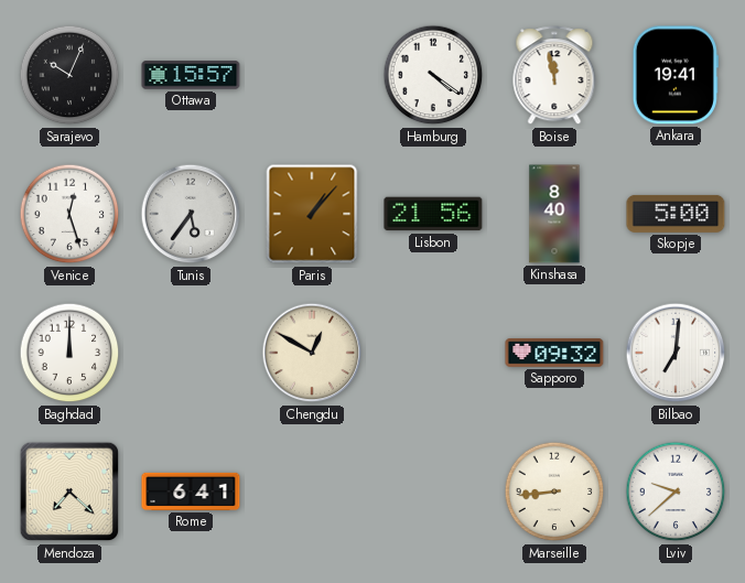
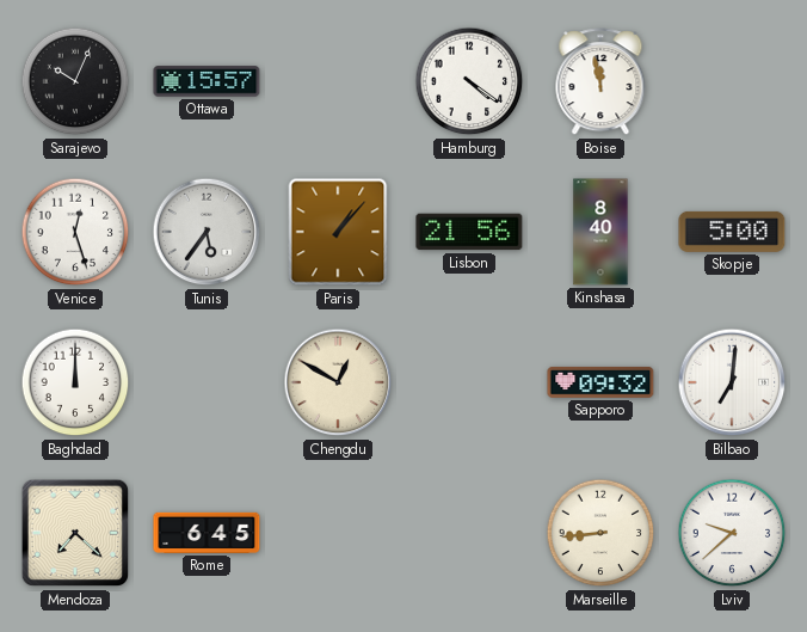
Ankara: 19:41 -> none
Rome: 6:41 -> 6:45
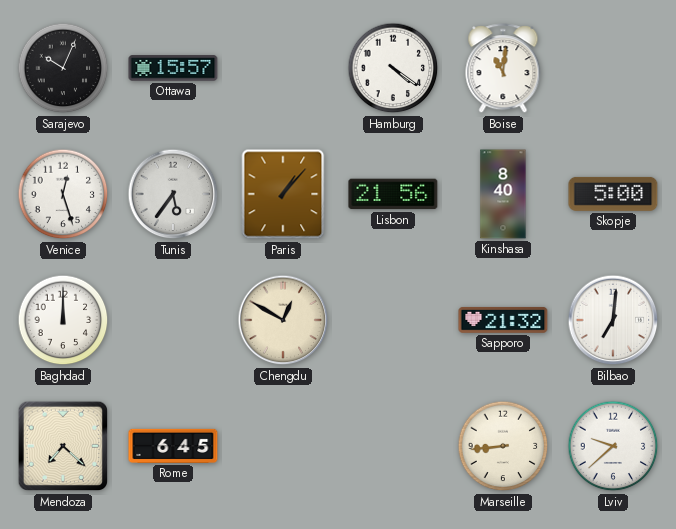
Boise: 11:58 -> 11:01
Sapporo: 09:32 -> 21:32
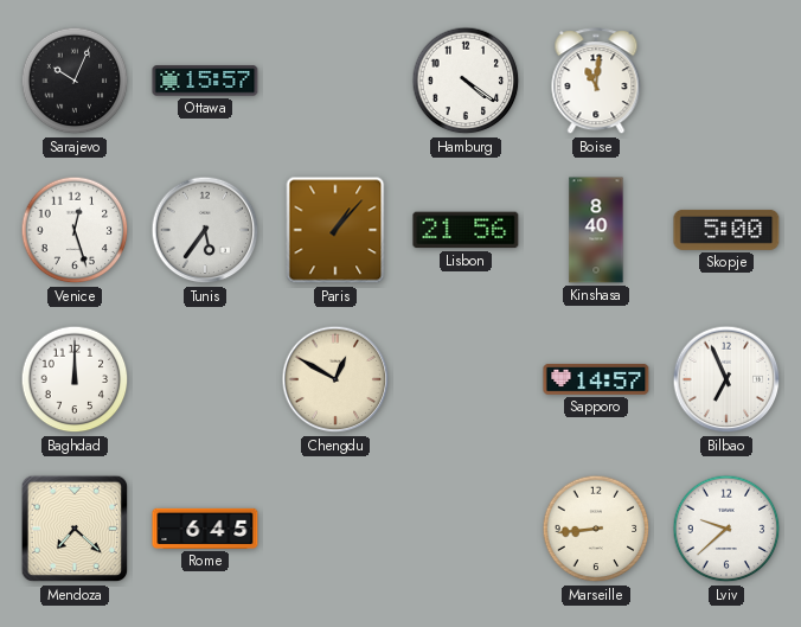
Sapporo: 21:32 -> 14:57
Bilbao: 7:01 -> 6:56
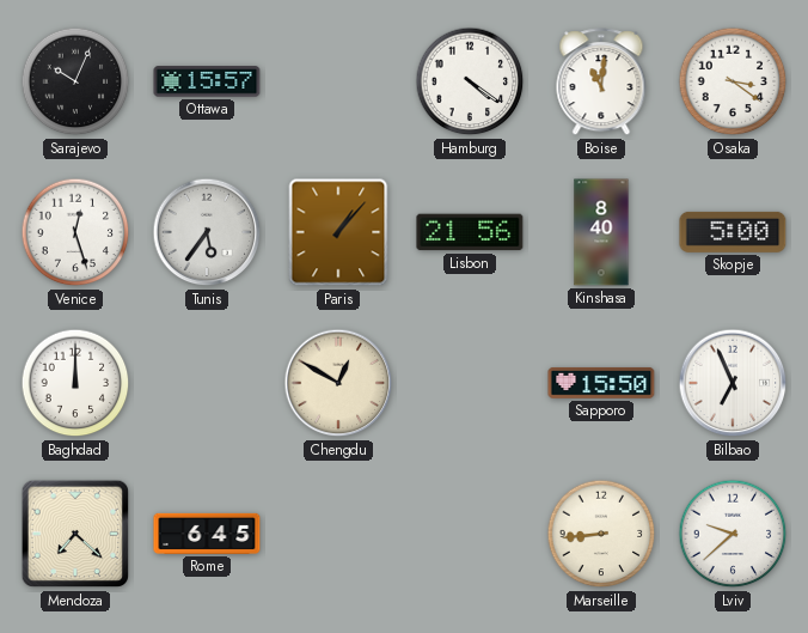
Osaka: none -> 3:21
Sapporo: 14:57 -> 15:50
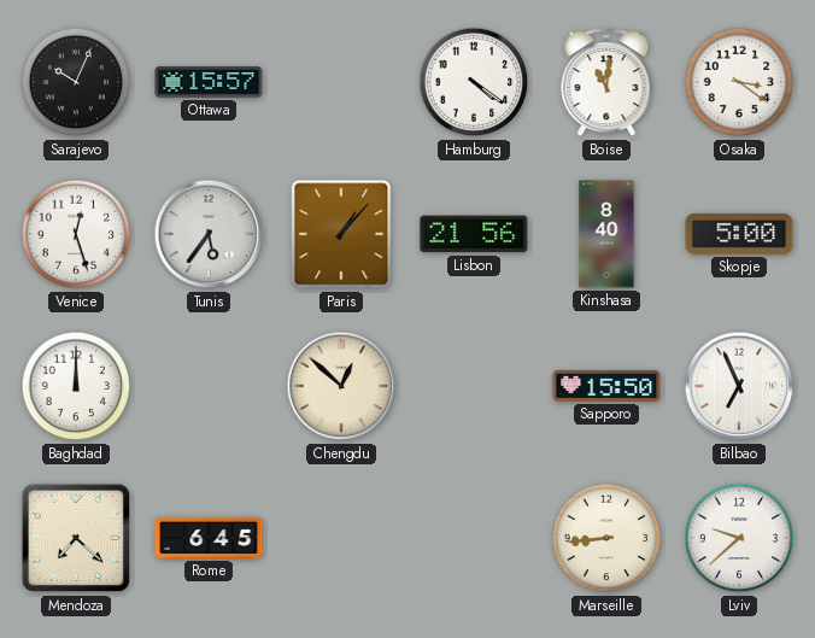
Chengdu: 12:50 -> 12:52
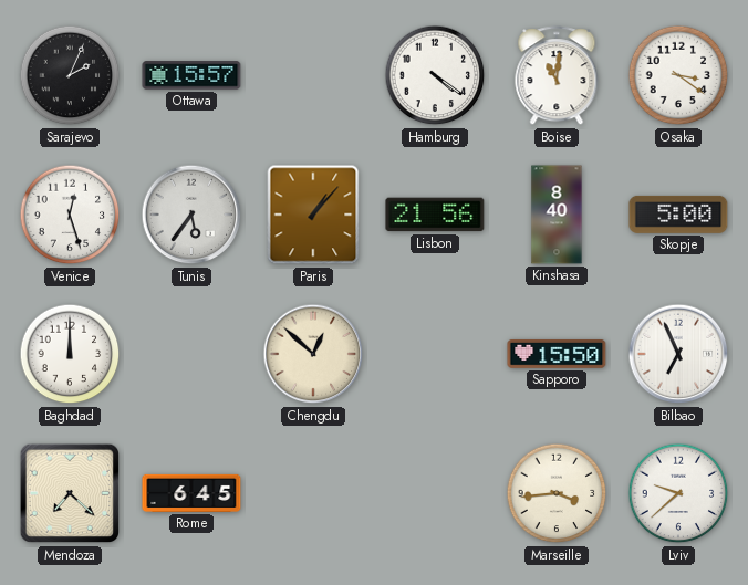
Sarajevo: 10:04 -> 2:04
Marseille: 8:44 -> 3:44
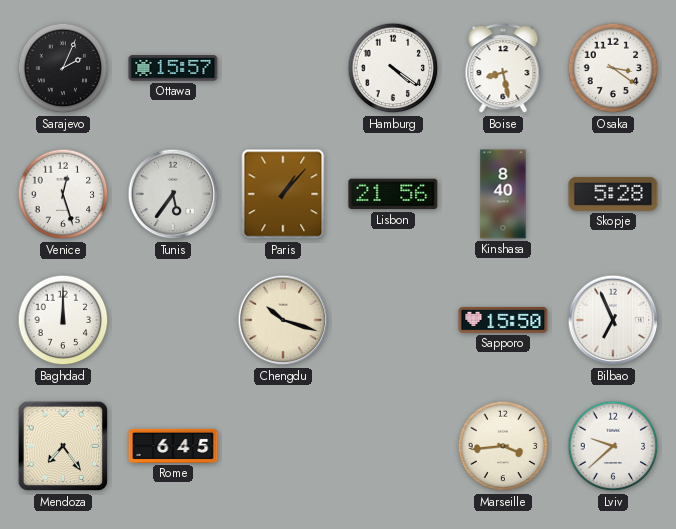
Boise: 11:01 -> 8:28
Skopje: 5:00 -> 5:28
Chengdu: 12:52 -> 10:18
Mendoza: 7:22 -> 7:24
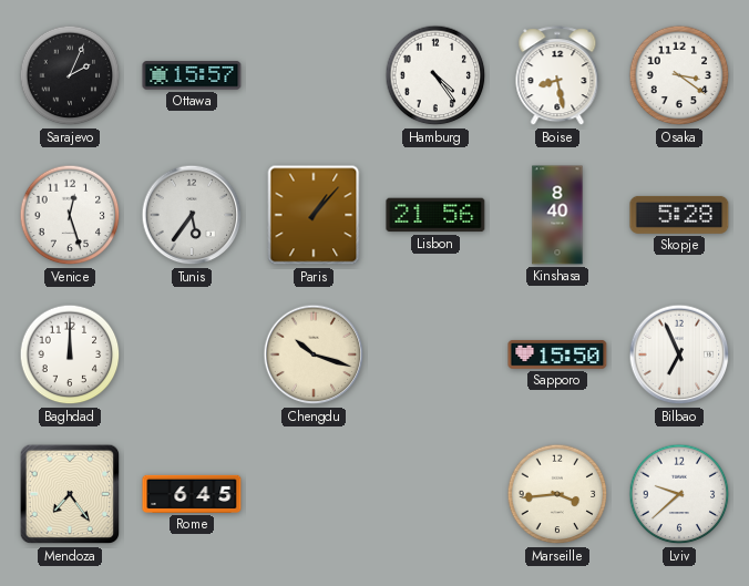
Hamburg: 4:21 -> 4:24
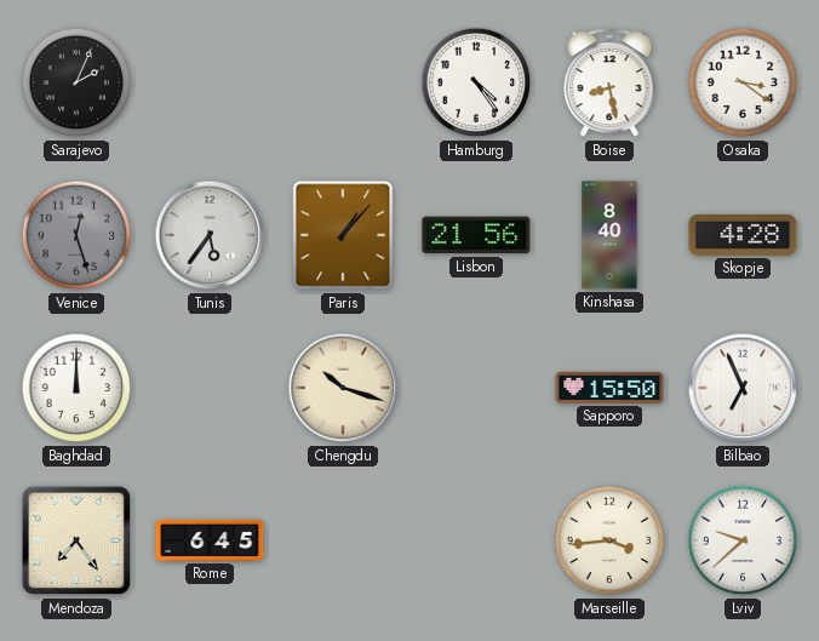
Ottawa: 15:57 -> none
Venice dial: white -> grey
Skopje: 5:28 -> 4:28
